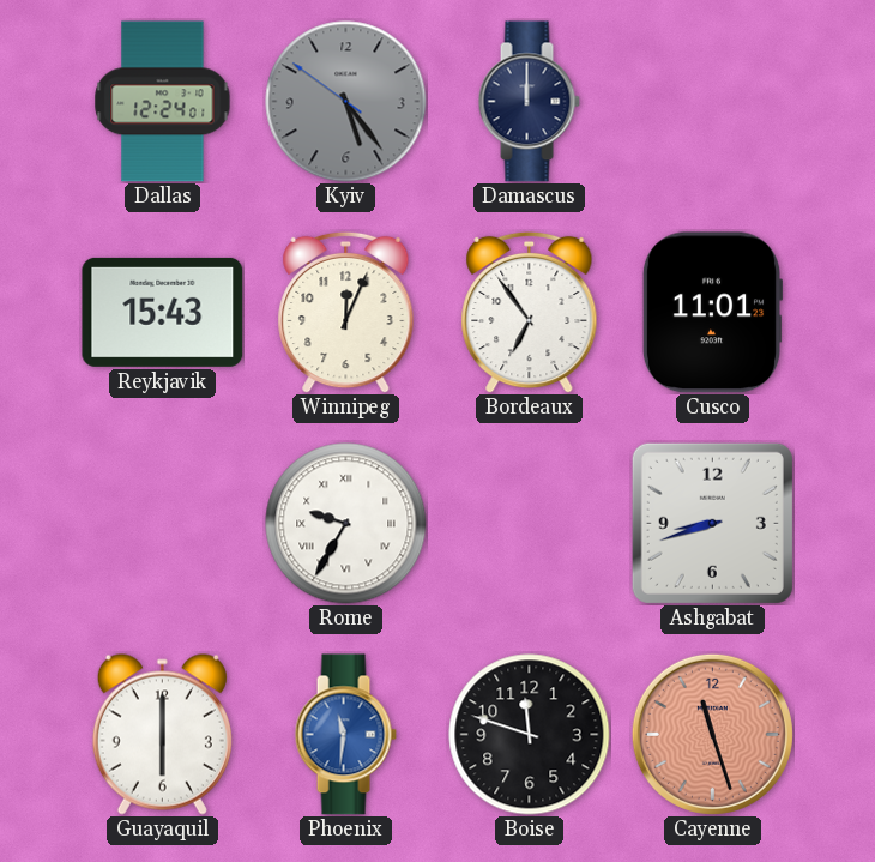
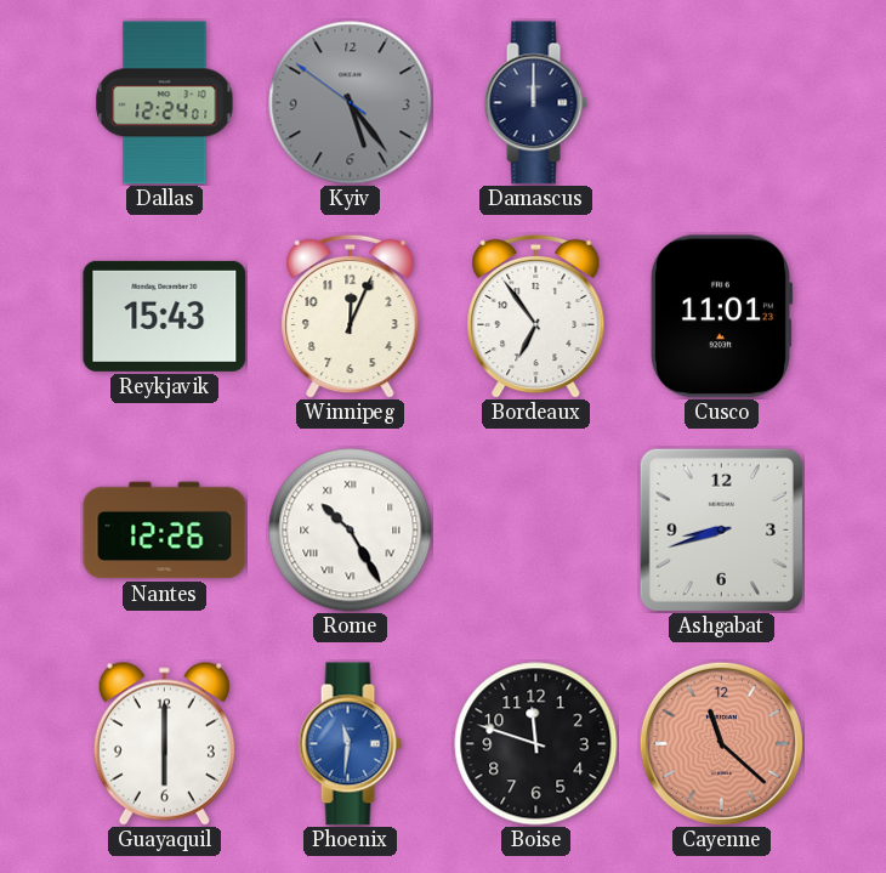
Nantes: none -> 12:26
Rome: 9:35 -> 10:25
Cayenne: 11:27 -> 11:22
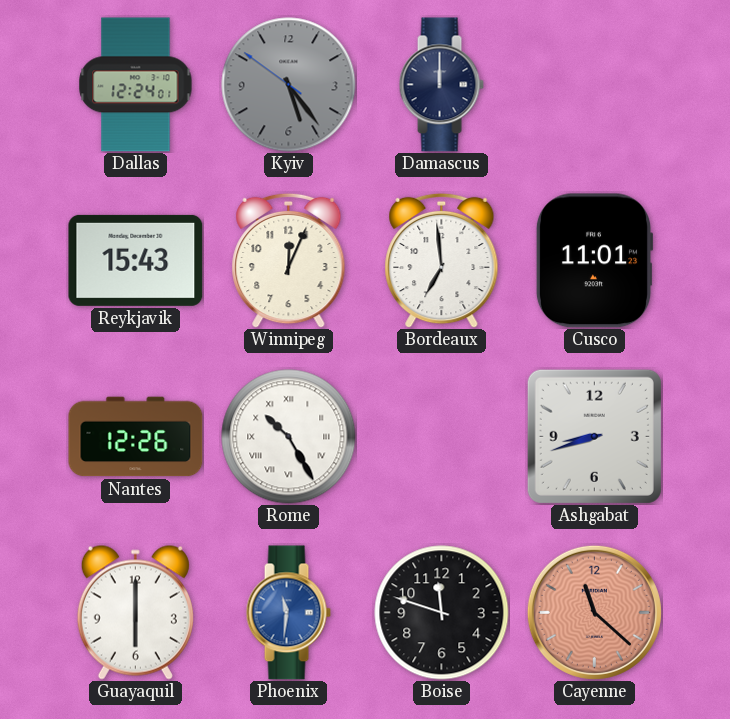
Bordeaux: 6:54 -> 6:59
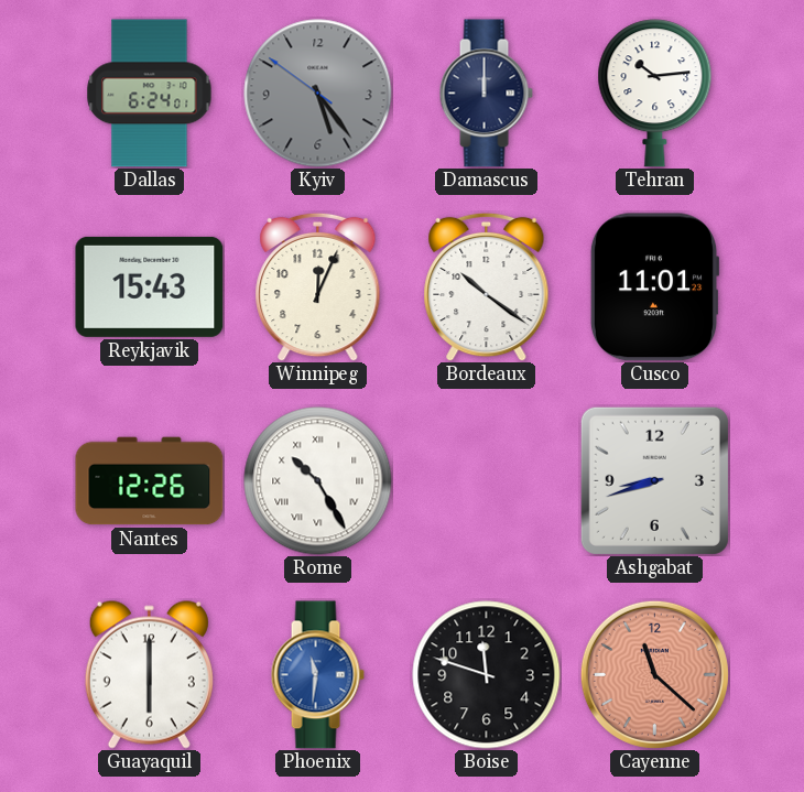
Dallas: 12:24 -> 6:24
Tehran: none -> 10:14
Bordeaux: 6:59 -> 10:21
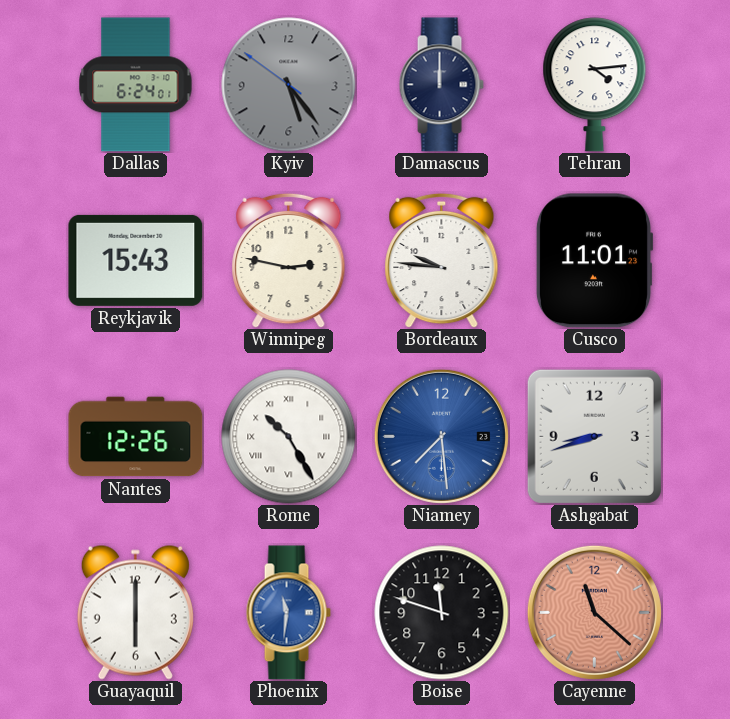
Tehran: 10:14 -> 4:14
Winnipeg: 12:04 -> 2:47
Bordeaux: 10:21 -> 9:46
Niamey: none -> 7:29
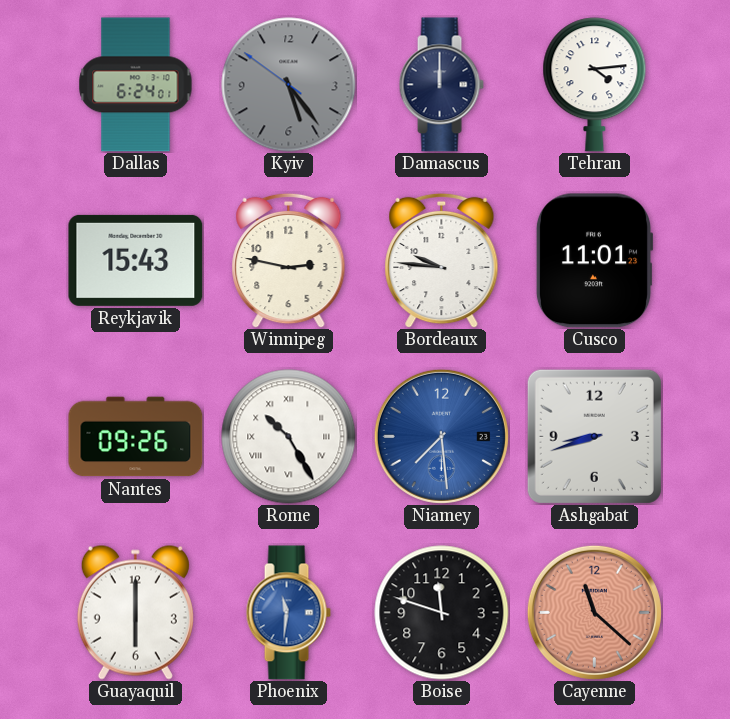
Nantes: 12:26 -> 09:26
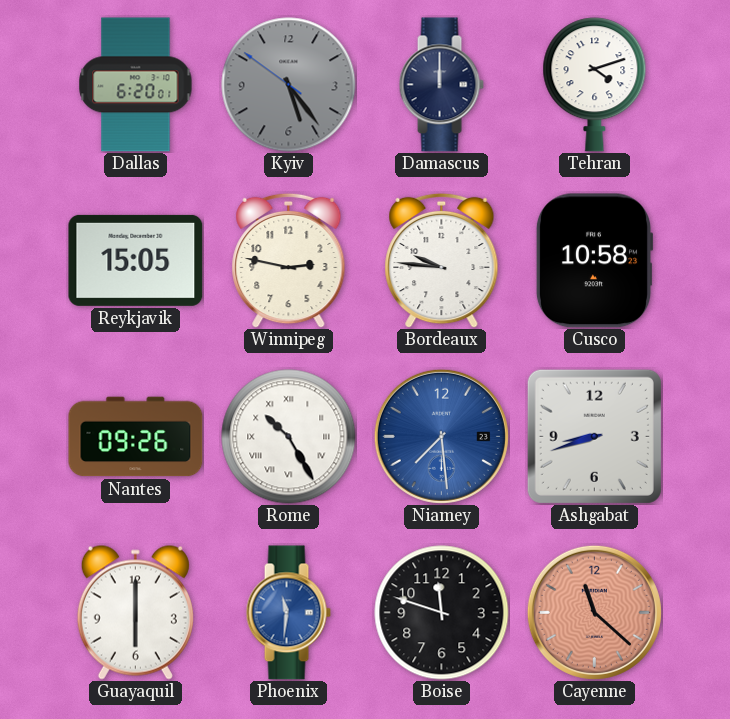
Dallas: 6:24 -> 6:20
Tehran: 4:14 -> 4:12
Reykjavik: 15:43 -> 15:05
Cusco: 11:01 -> 10:58
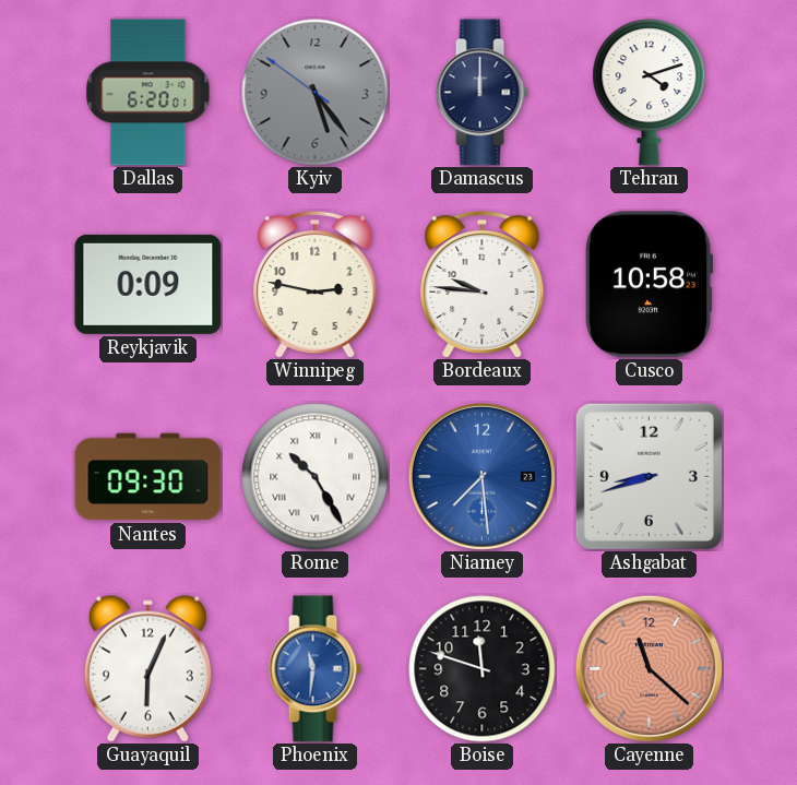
Reykjavik: 15:05 -> 0:09
Nantes: 09:26 -> 09:30
Guayaquil: 6:00 -> 6:04
